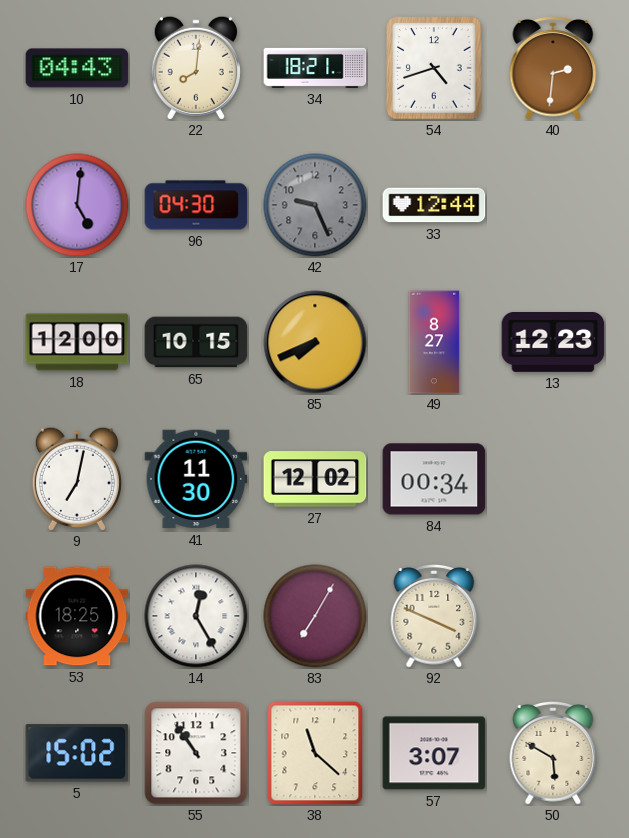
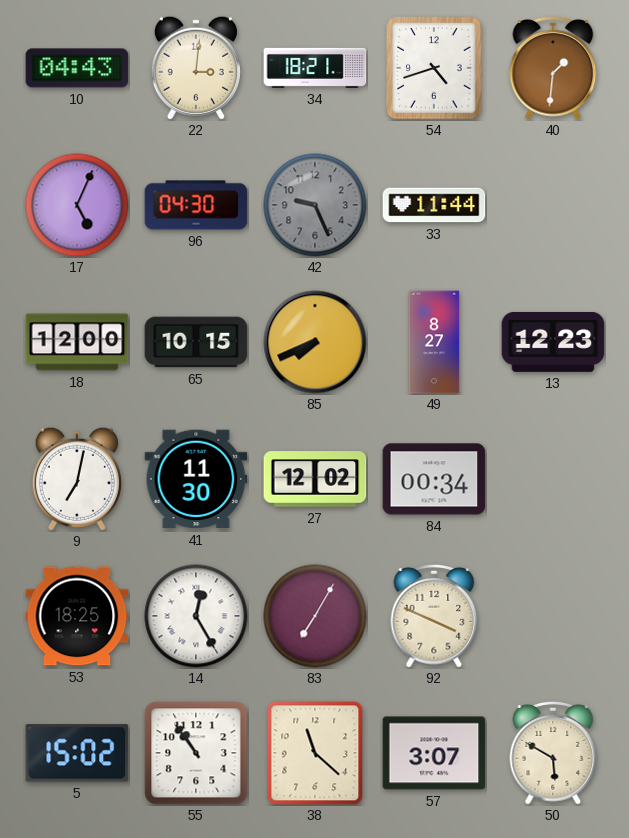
22: 8:01 -> 3:01
40: 2:31 -> 1:31
17: 5:01 -> 5:04
33: 12:44 -> 11:44
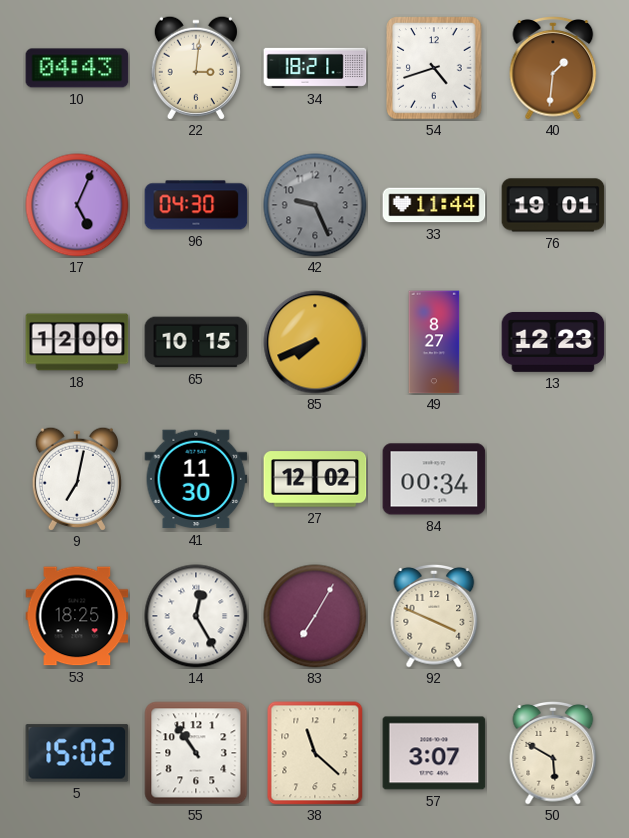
76: none -> 19:01
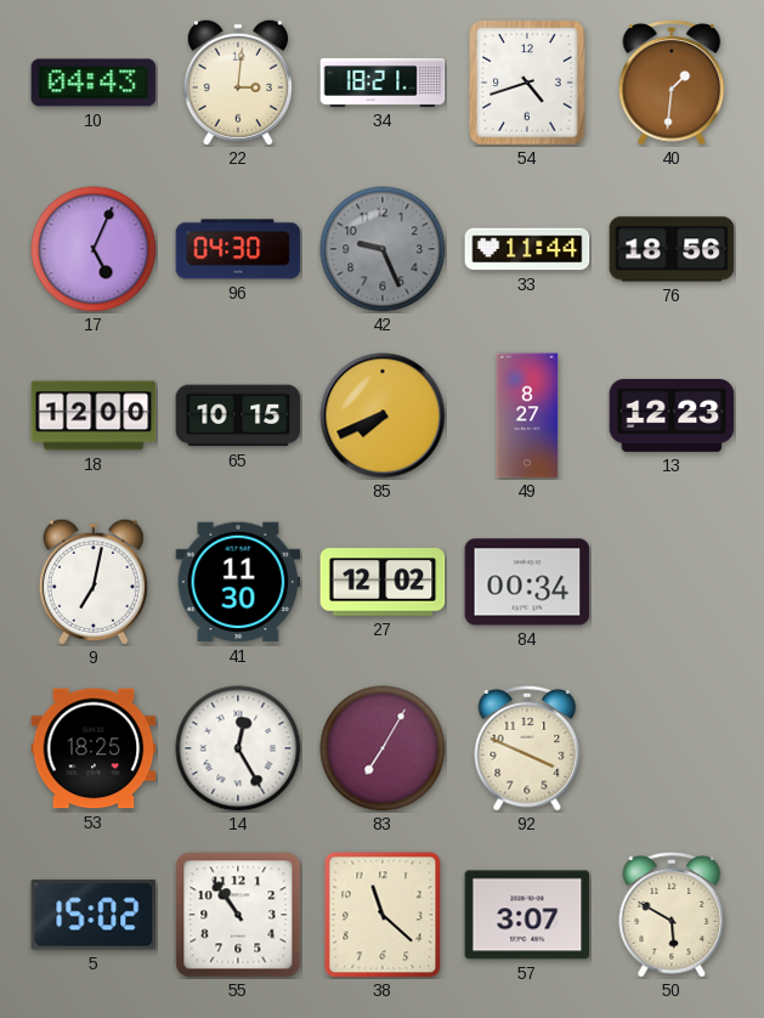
76: 19:01 -> 18:56
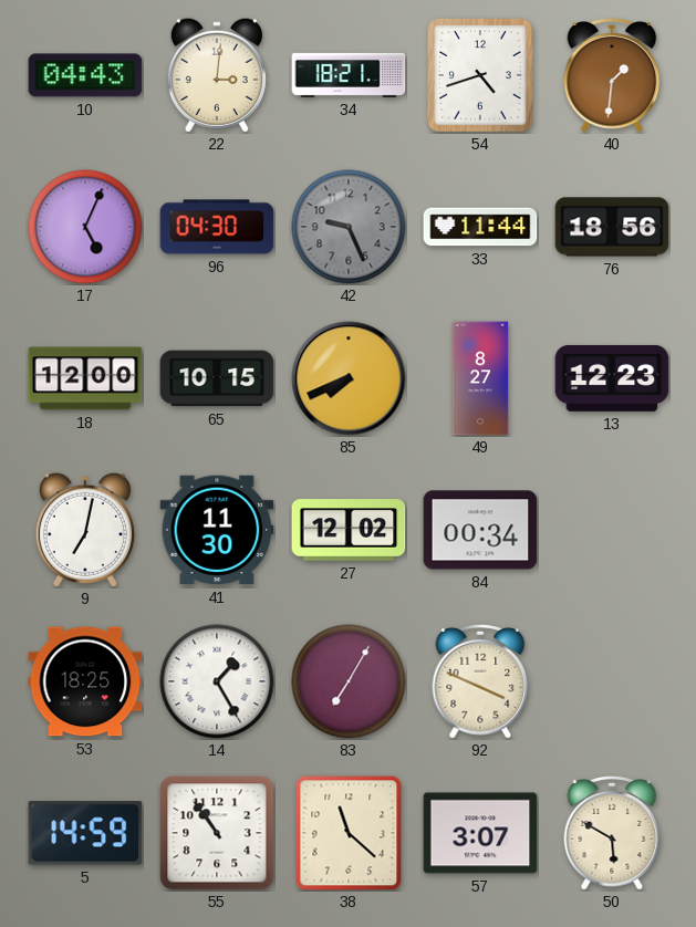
14: 12:25 -> 1:25
5: 15:02 -> 14:59
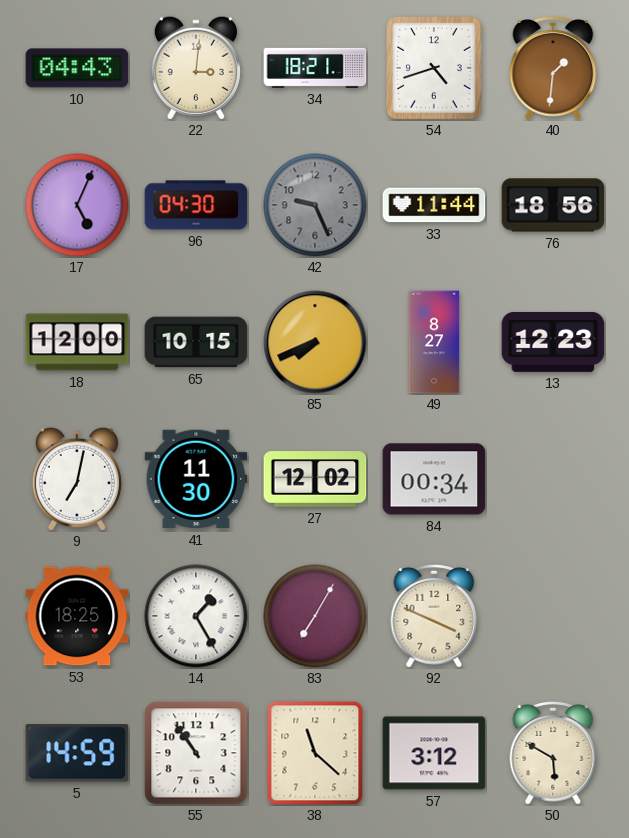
57: 3:07 -> 3:12
